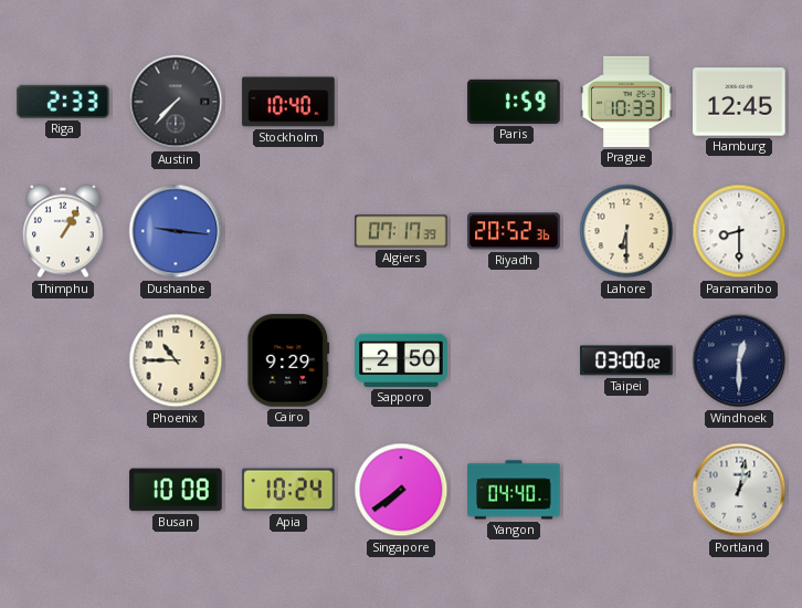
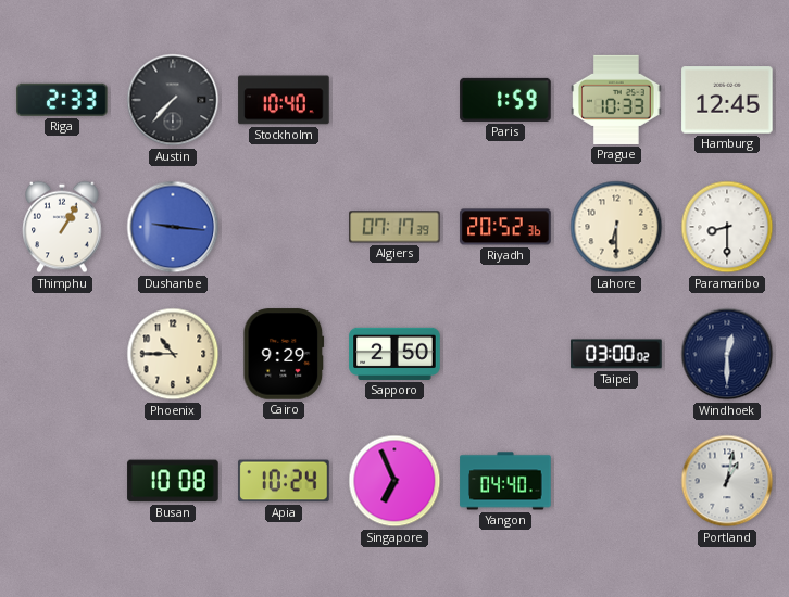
Singapore: 7:39 -> 6:56
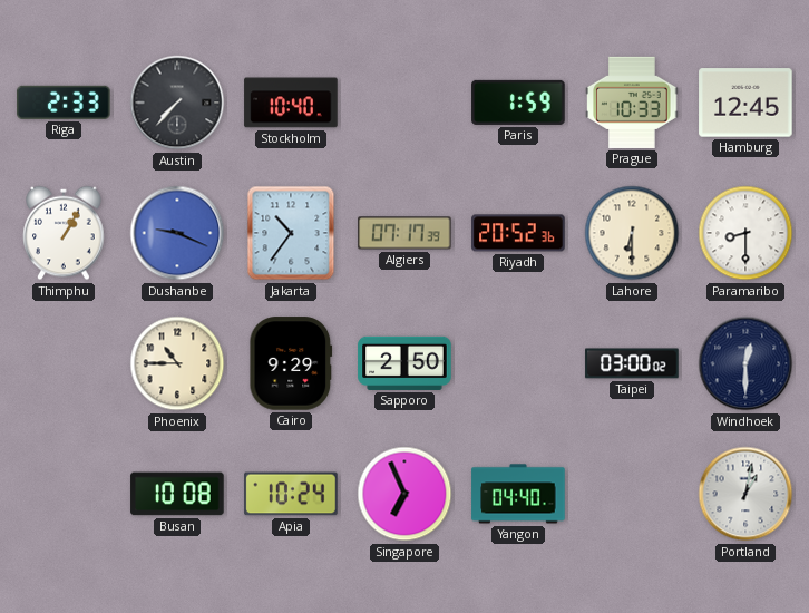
Dushanbe: 9:16 -> 9:19
Jakarta: none -> 10:36
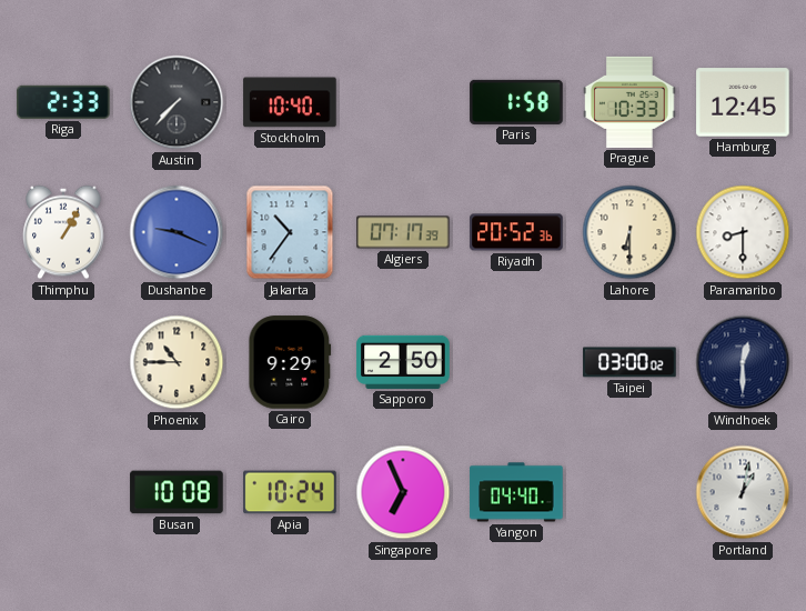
Paris: 1:59 -> 1:58
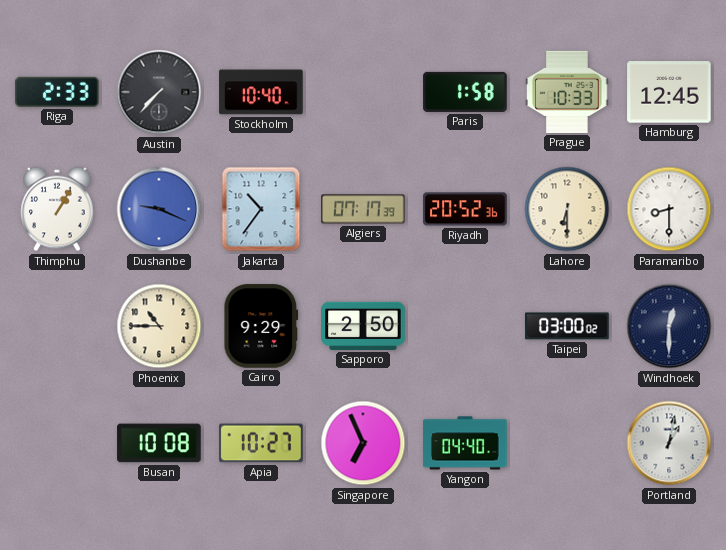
Apia: 10:24 -> 10:27
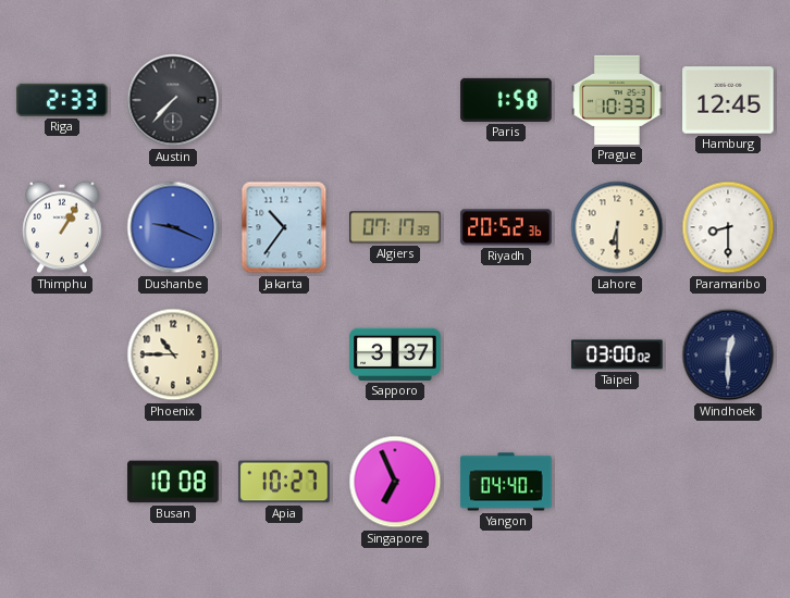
Stockholm: 10:40 -> none
Cairo: 9:29 -> none
Sapporo: 2:50 -> 3:37
Portland: 1:02 -> none
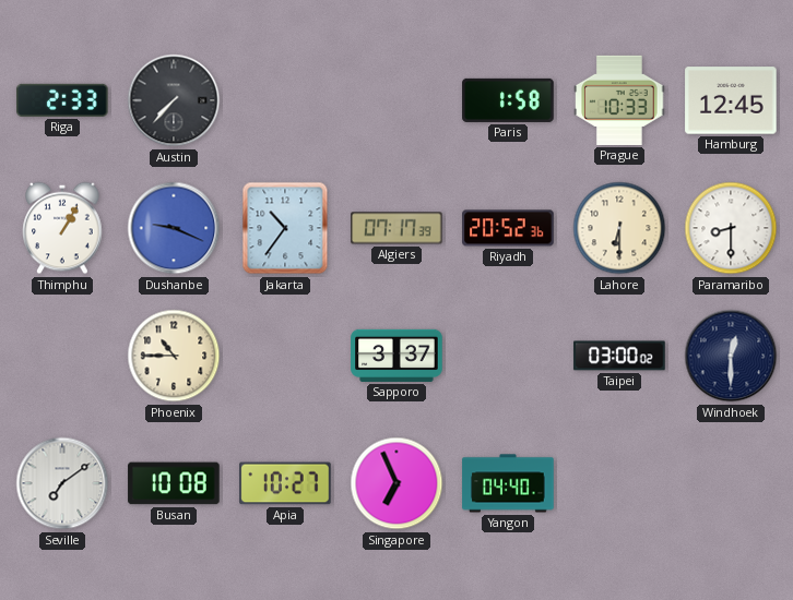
Seville: none -> 7:09
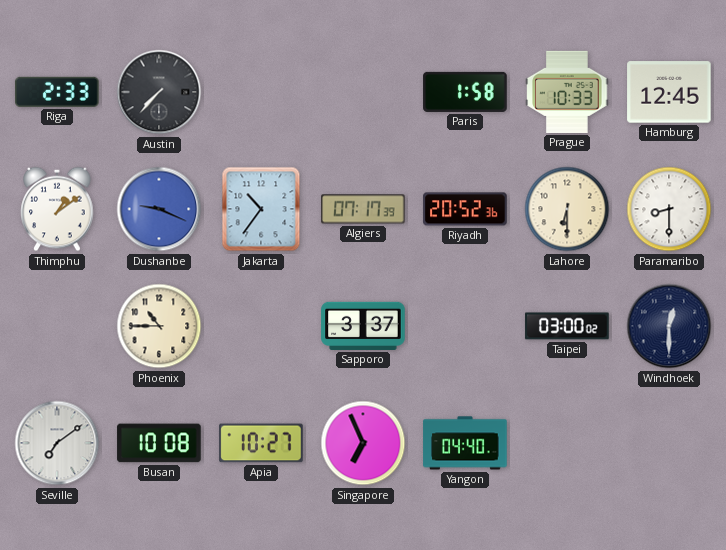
Thimphu: 1:05 -> 1:09
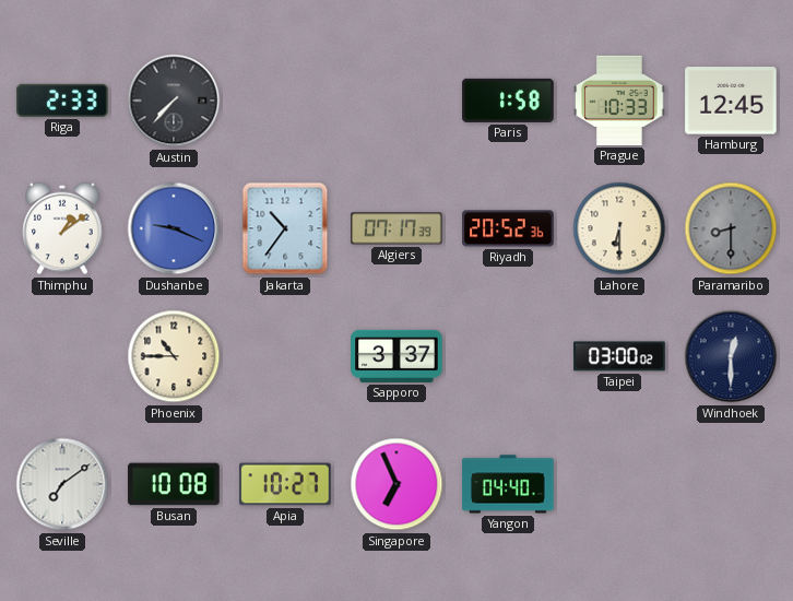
Paramaribo dial: white -> grey
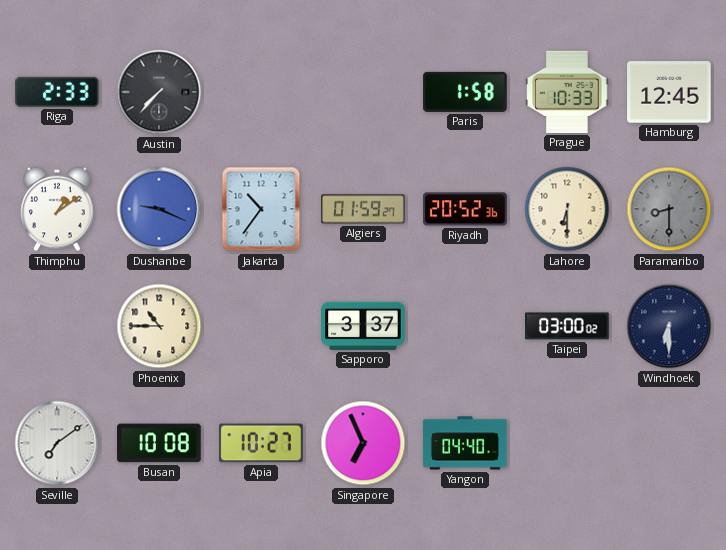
Algiers: 07:17 -> 01:59
Windhoek: 12:30 -> 6:30
